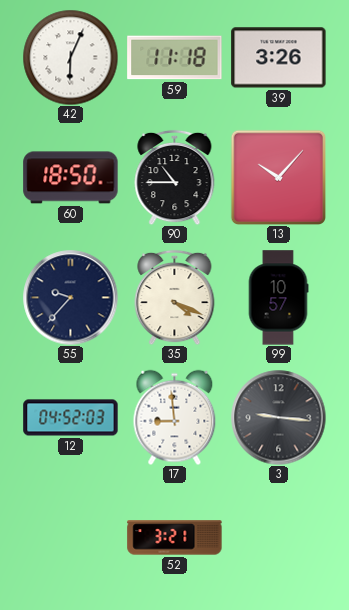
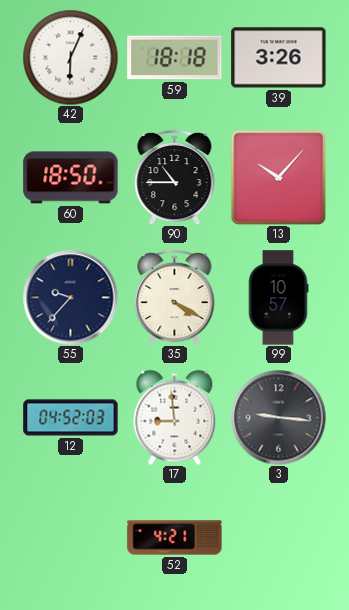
59: 11:18 -> 18:18
35: 4:19 -> 4:20
52: 3:21 -> 4:21
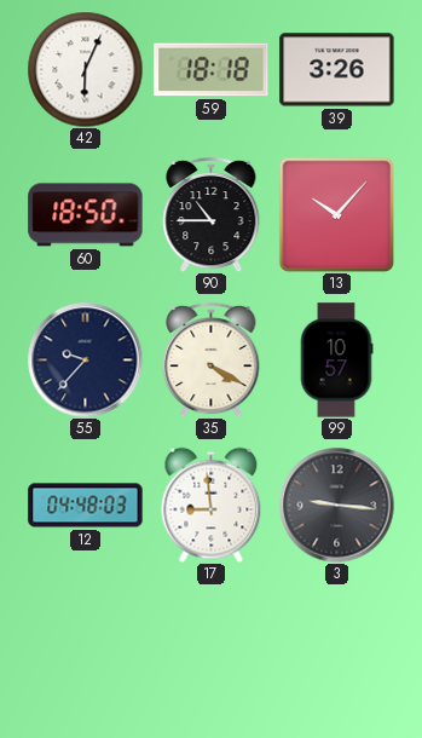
12: 04:52 -> 04:48
52: 4:21 -> none
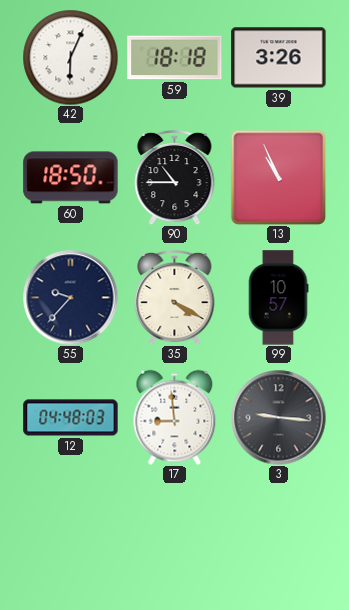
13: 10:07 -> 10:56
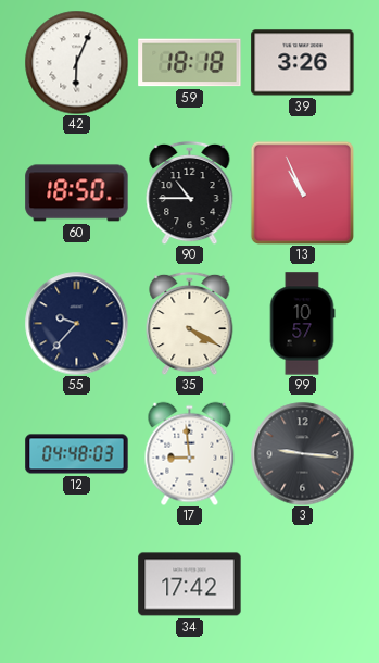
34: none -> 17:42
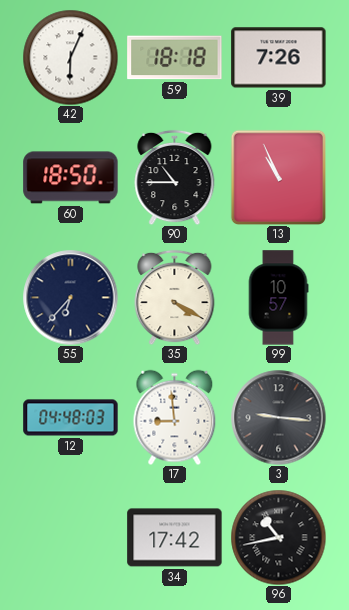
39: 3:26 -> 7:26
55: 9:37 -> 6:37
96: none -> 10:43
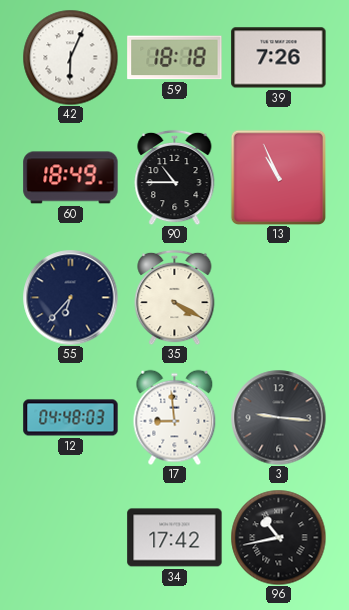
60: 18:50 -> 18:49
99: 10:57 -> none
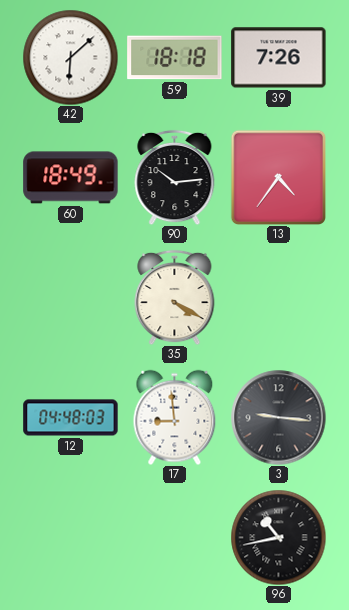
42: 6:04 -> 6:08
90: 10:45 -> 10:14
13: 10:56 -> 4:36
55: 6:37 -> none
34: 17:42 -> none
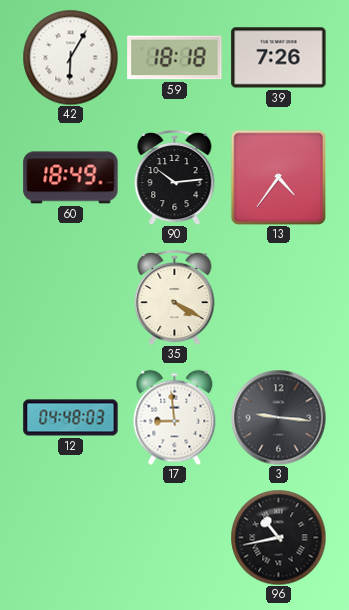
42: 6:08 -> 6:05
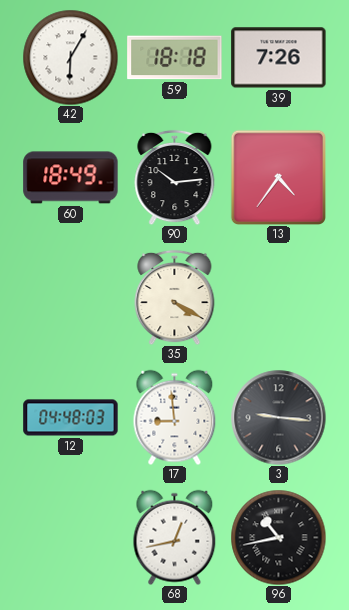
68: none -> 12:43
